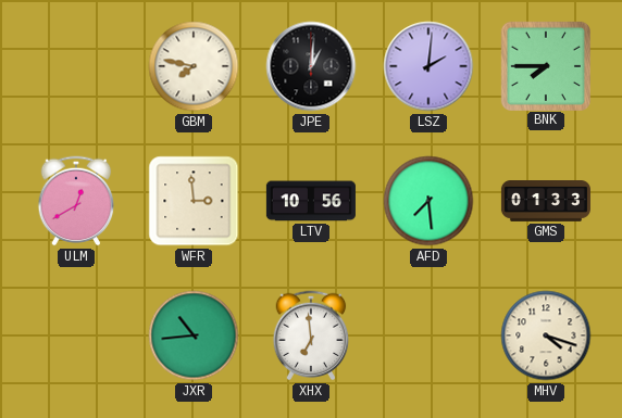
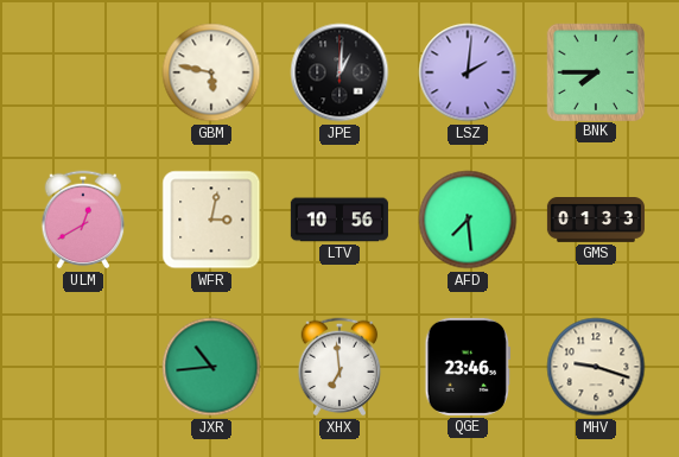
GBM: 7:47 -> 5:47
WFR: 2:59 -> 3:02
QGE: none -> 23:46
MHV: 4:18 -> 9:18
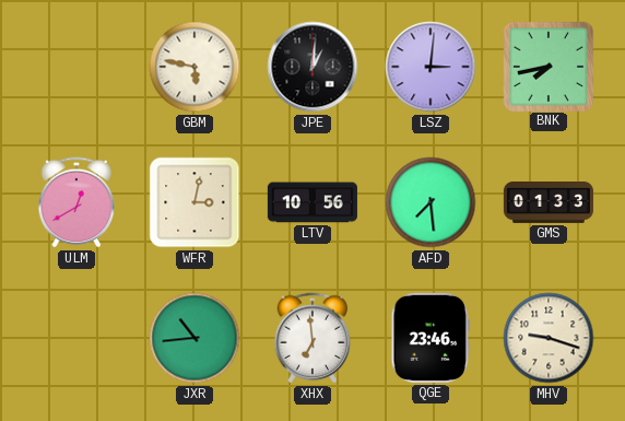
LSZ: 2:01 -> 3:01
BNK: 7:45 -> 7:43
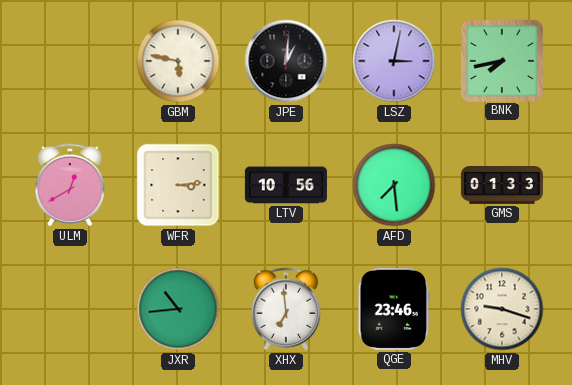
LSZ: 3:01 -> 3:02
WFR: 3:02 -> 3:14
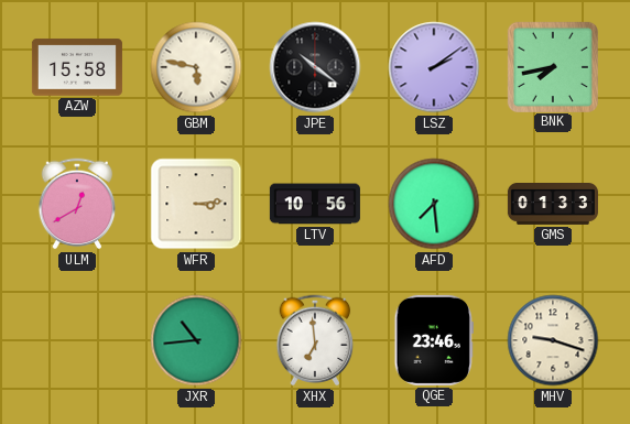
AZW: none -> 15:58
JPE: 1:01 -> 10:21
LSZ: 3:02 -> 2:09
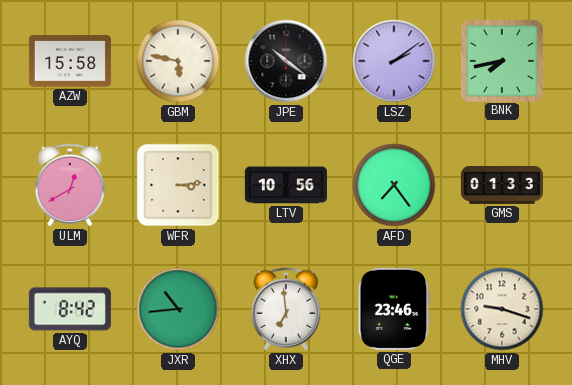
AFD: 7:29 -> 7:24
AYQ: none -> 8:42
